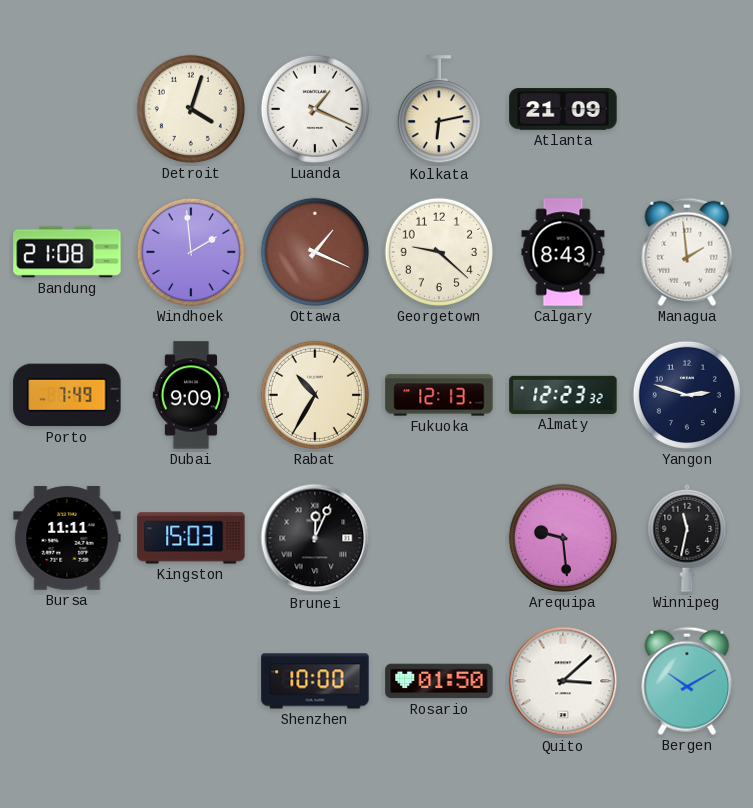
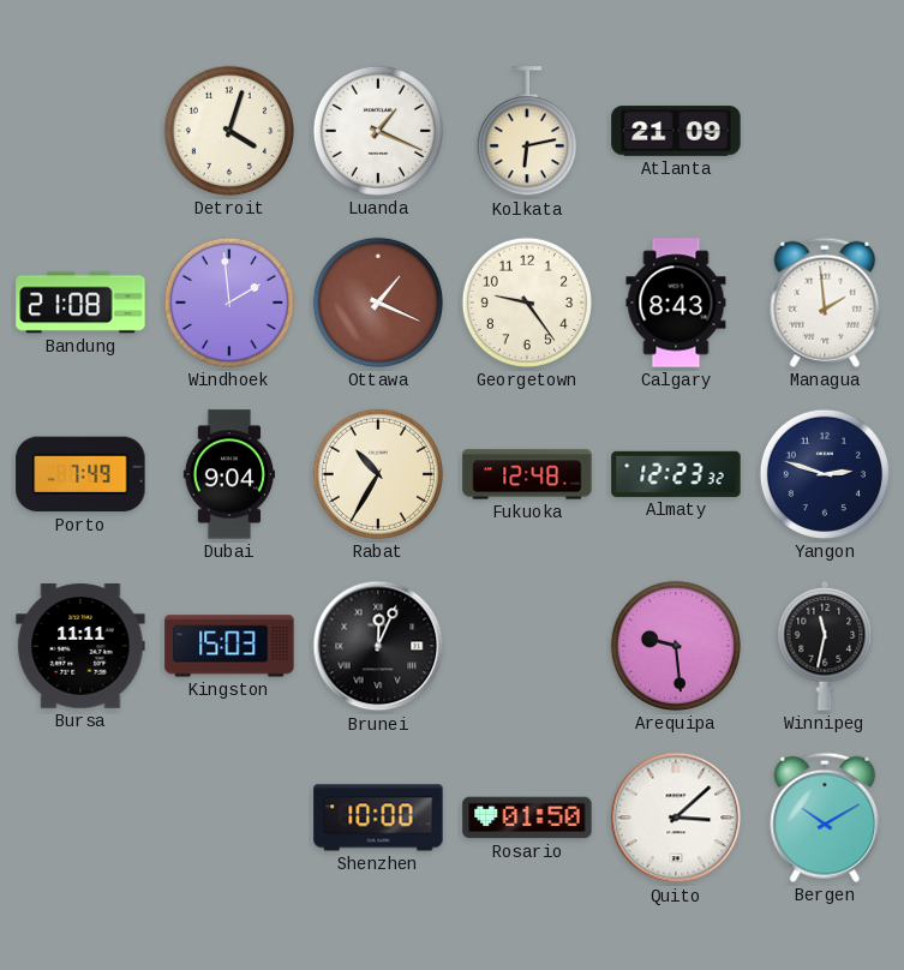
Georgetown: 9:22 -> 9:24
Dubai: 9:09 -> 9:04
Fukuoka: 12:13 -> 12:48
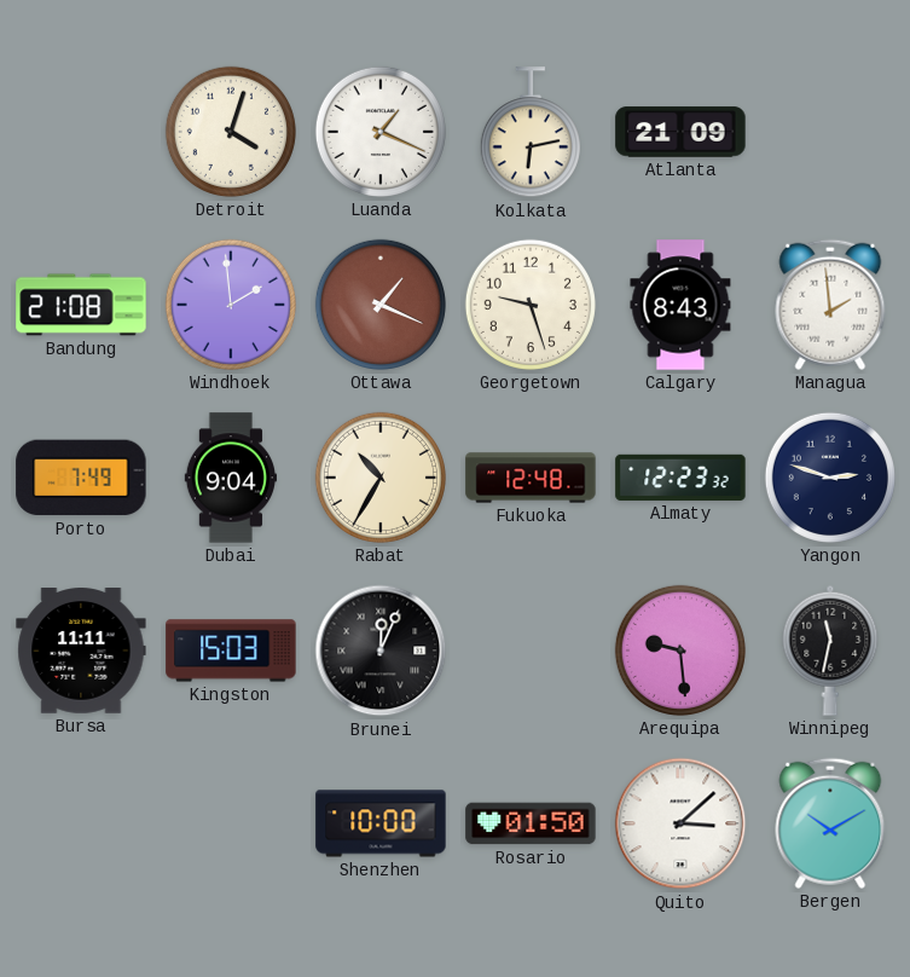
Georgetown: 9:24 -> 9:27
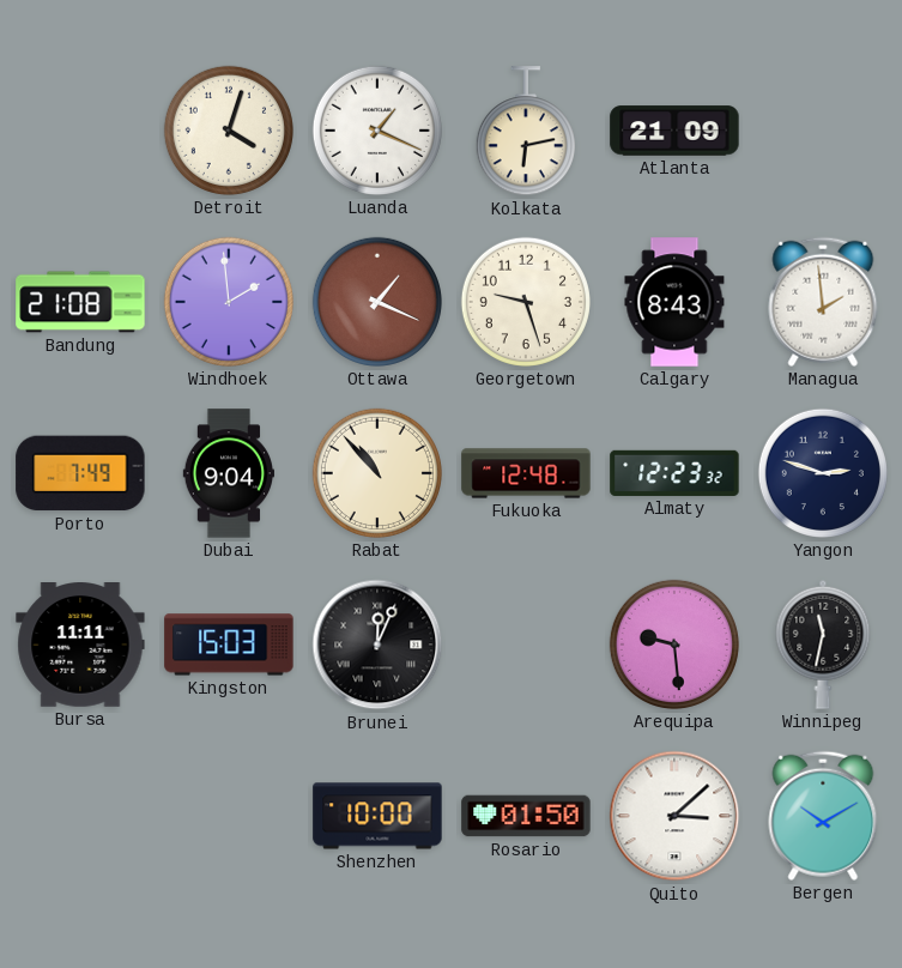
Rabat: 10:35 -> 10:53
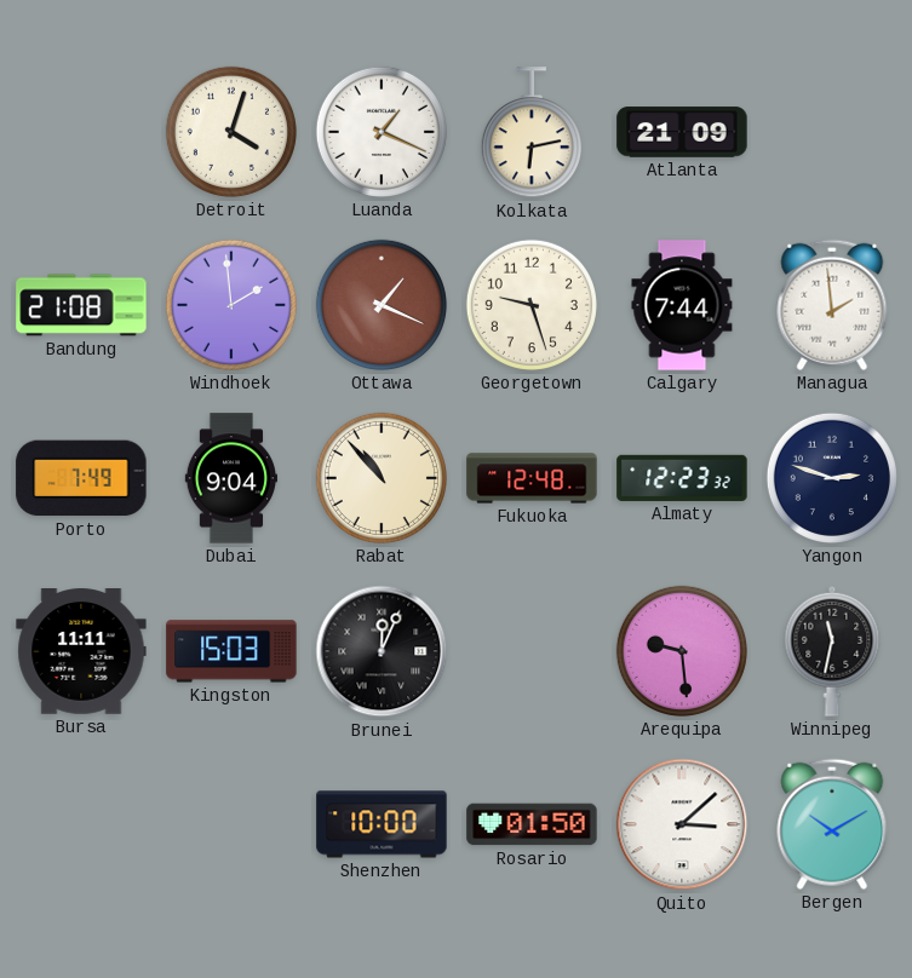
Calgary: 8:43 -> 7:44
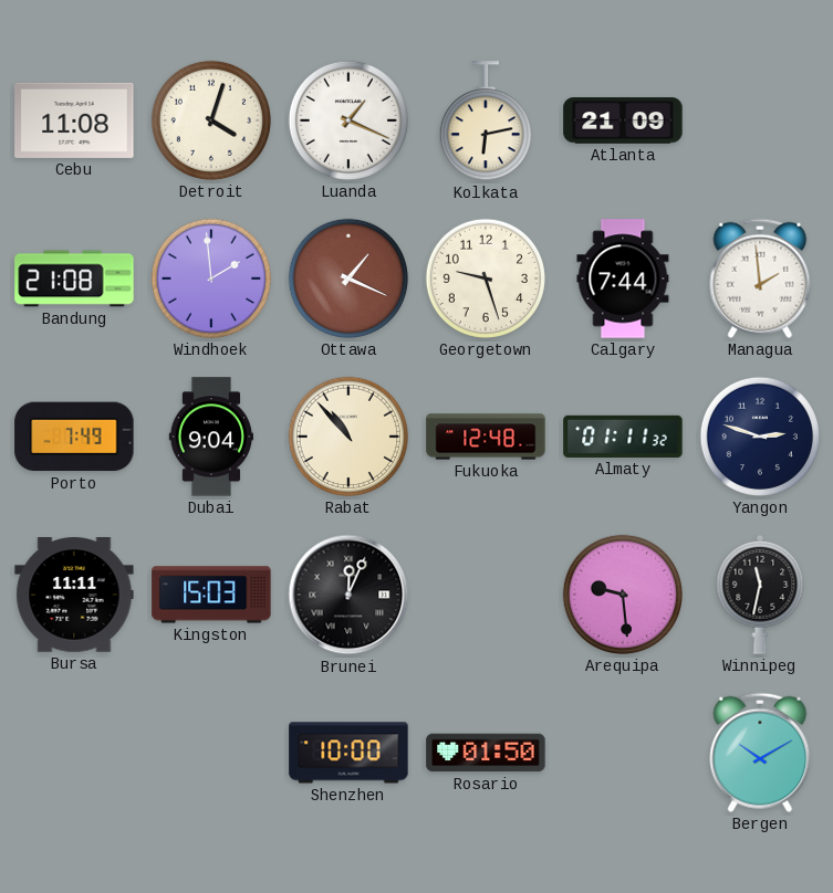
Cebu: none -> 11:08
Almaty: 12:23 -> 01:11
Quito: 3:08 -> none
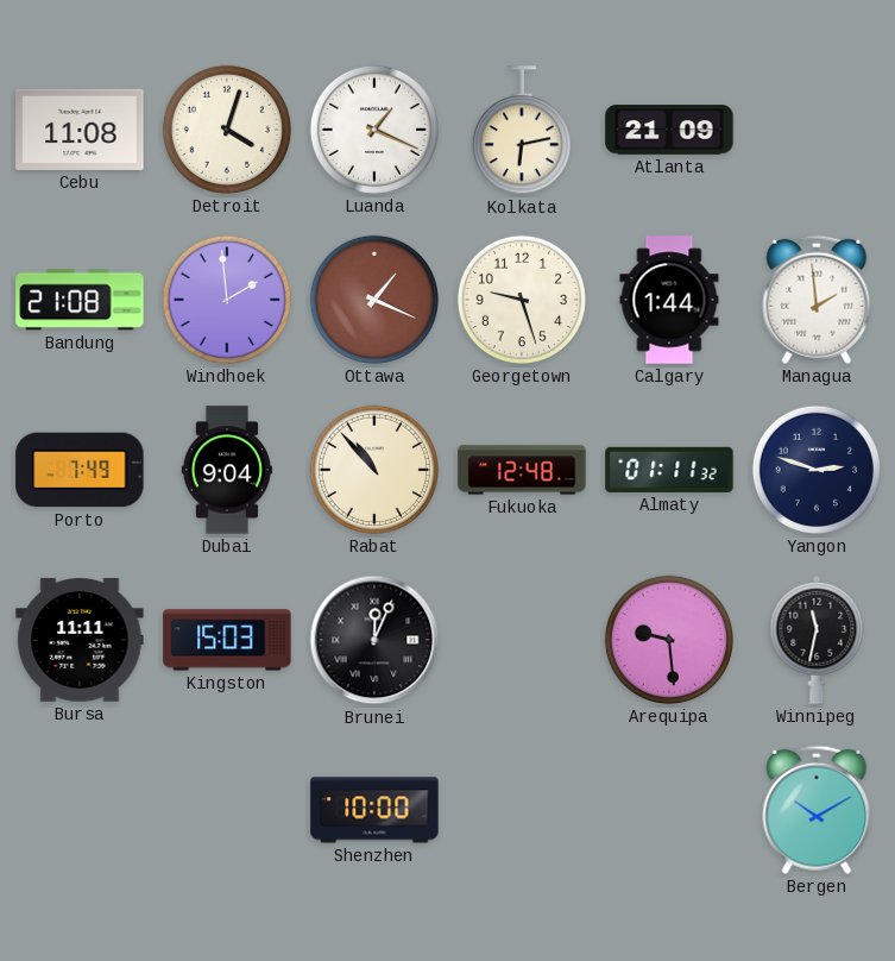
Calgary: 7:44 -> 1:44
Rosario: 01:50 -> none
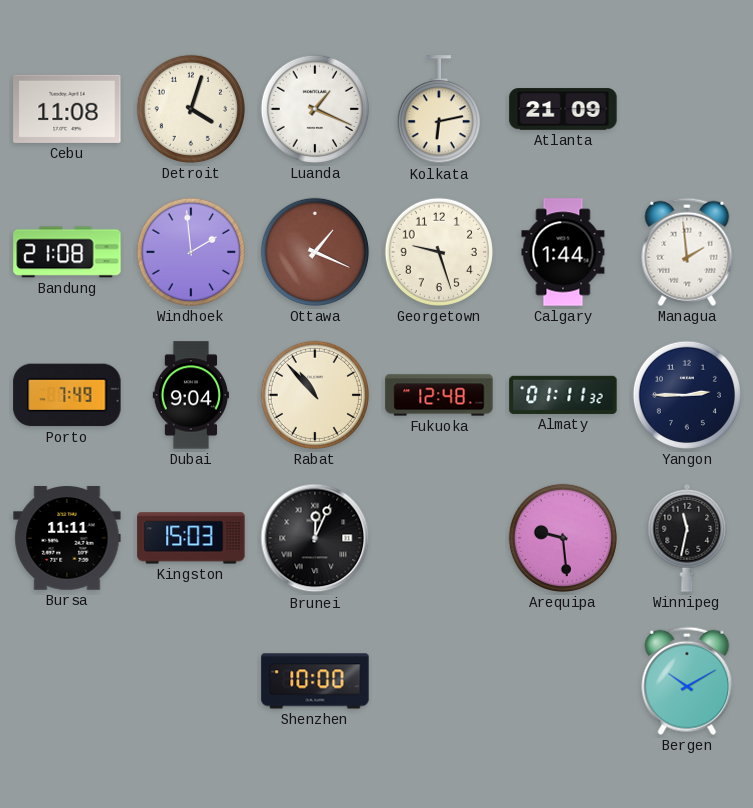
Yangon: 2:48 -> 2:45
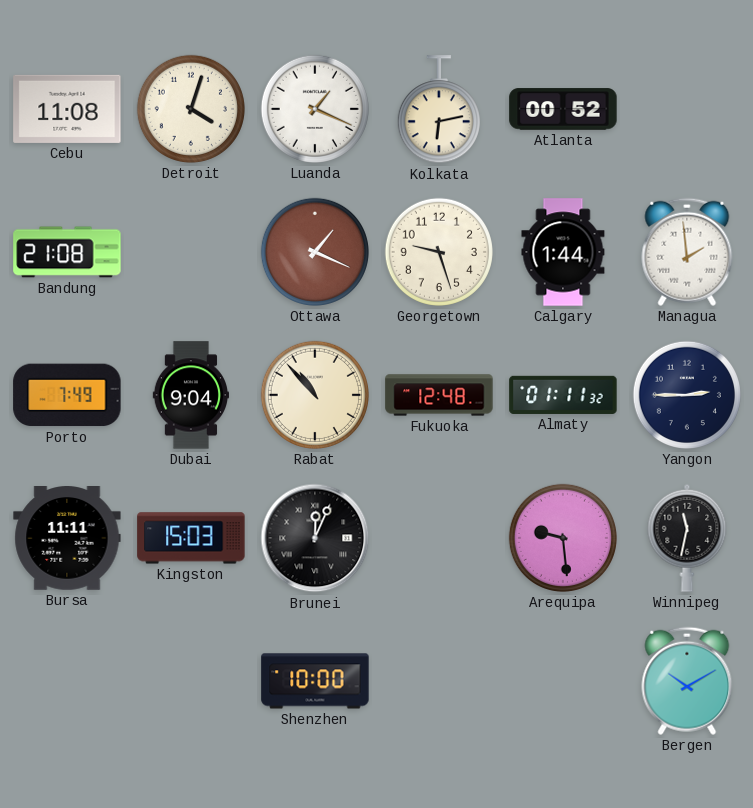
Atlanta: 21:09 -> 00:52
Windhoek: 1:59 -> none
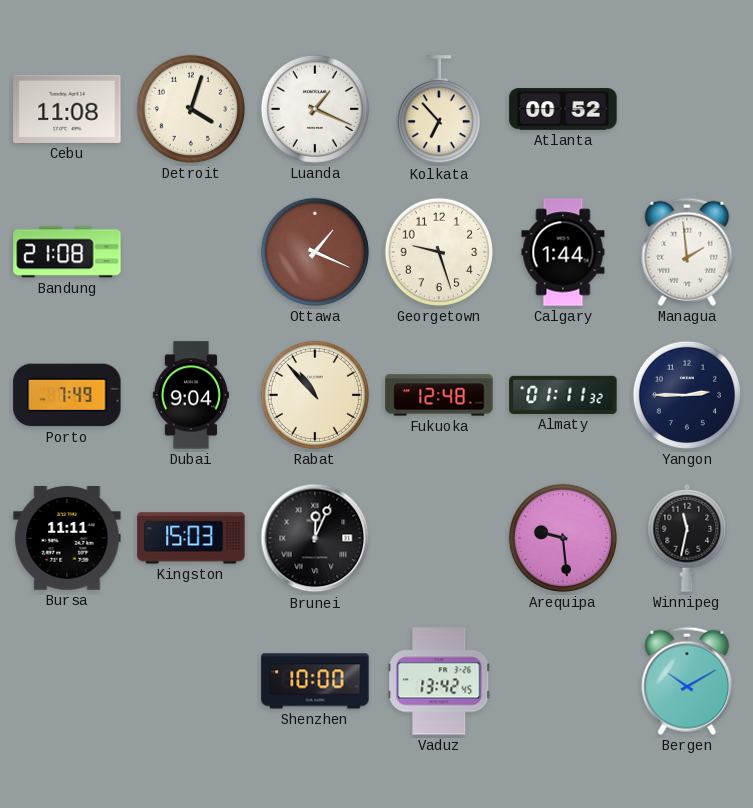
Kolkata: 6:13 -> 6:53
Vaduz: none -> 13:42
